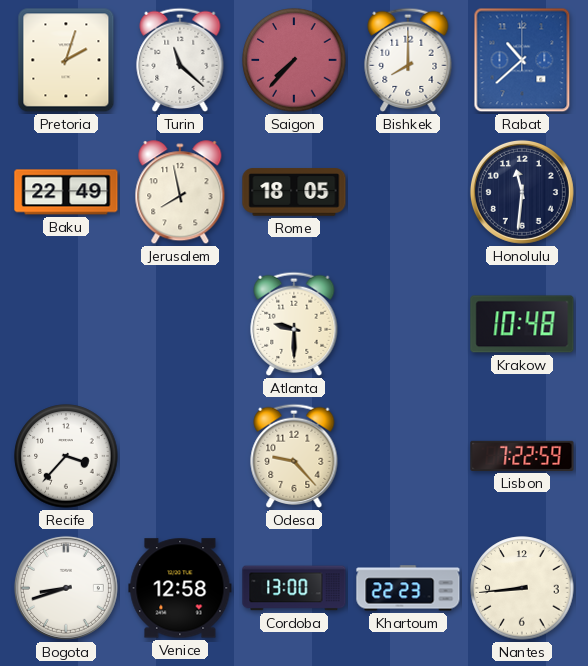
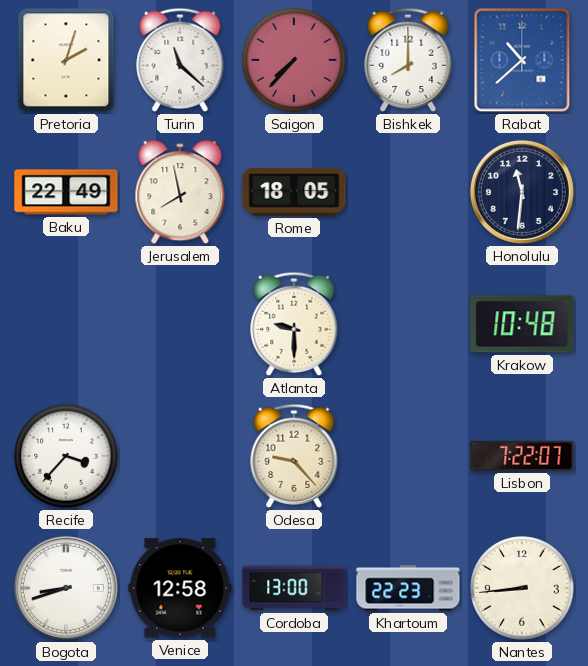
Lisbon: 7:22:59 -> 7:22:07
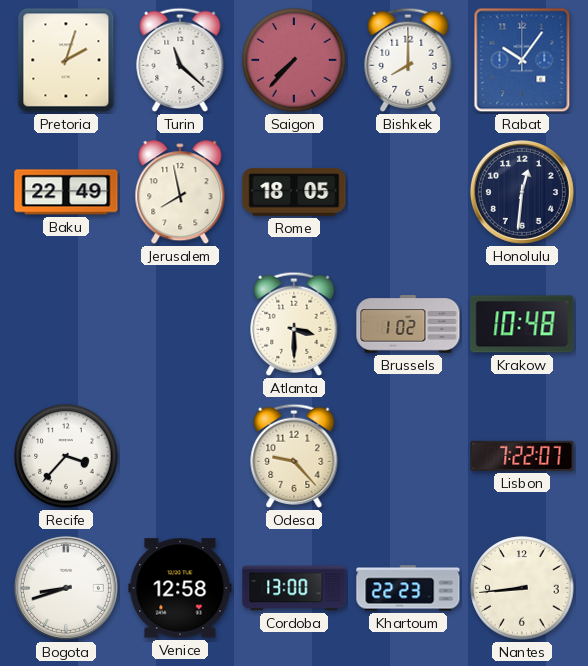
Rabat: 10:38 -> 10:06
Honolulu: 11:31 -> 12:31
Atlanta: 9:30 -> 3:30
Brussels: none -> 1:02
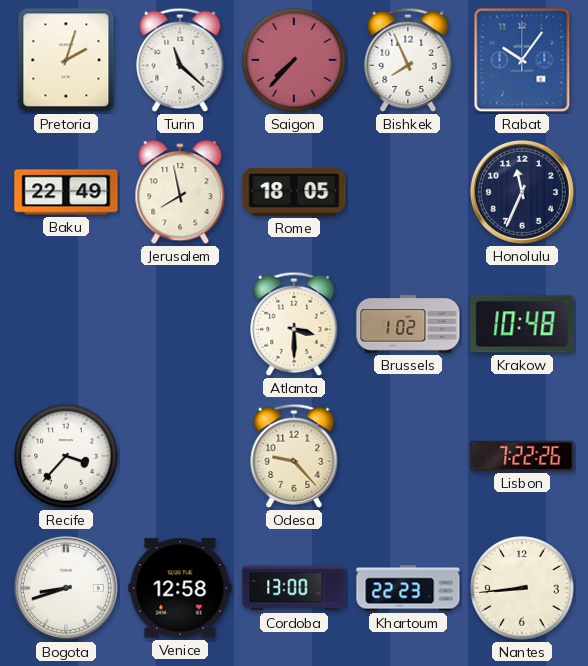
Bishkek: 8:00 -> 7:56
Honolulu: 12:31 -> 11:34
Lisbon: 7:22:07 -> 7:22:26
